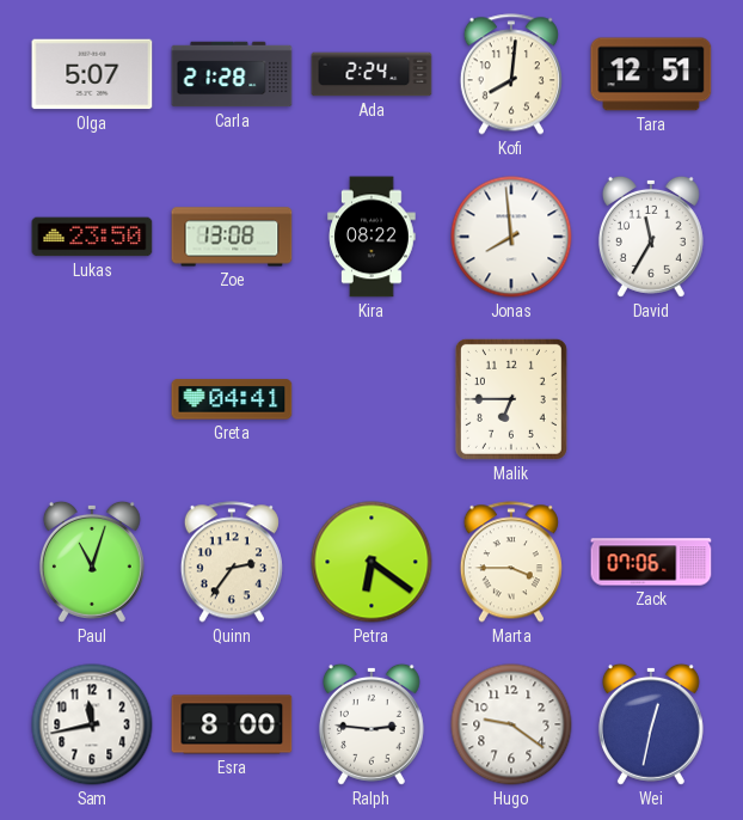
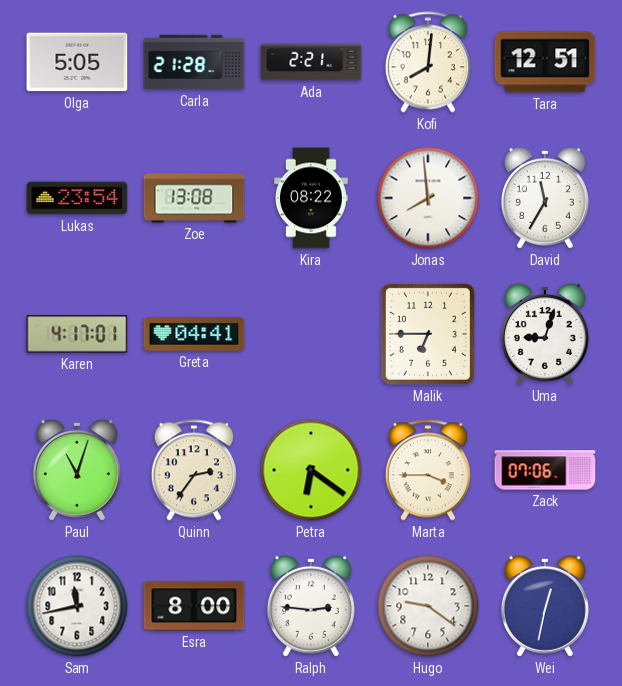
Olga: 5:07 -> 5:05
Ada: 2:24 -> 2:21
Lukas: 23:50 -> 23:54
Karen: none -> 4:17
Uma: none -> 9:03
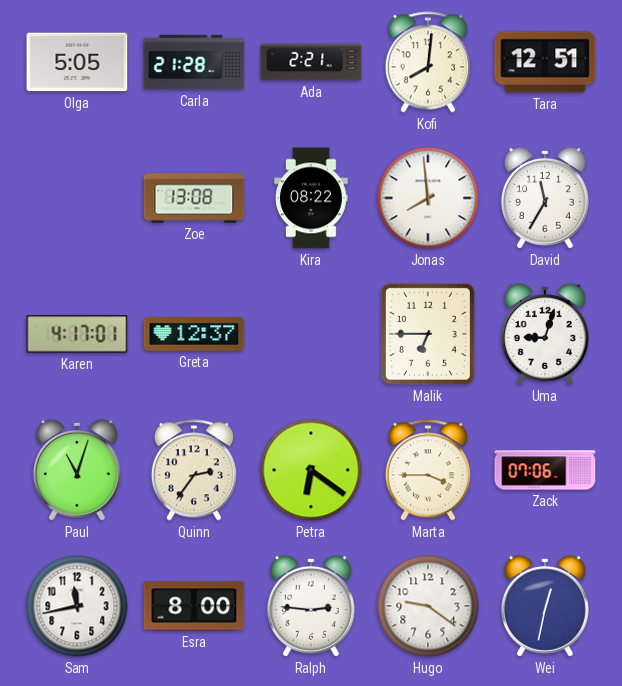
Lukas: 23:54 -> none
Greta: 04:41 -> 12:37
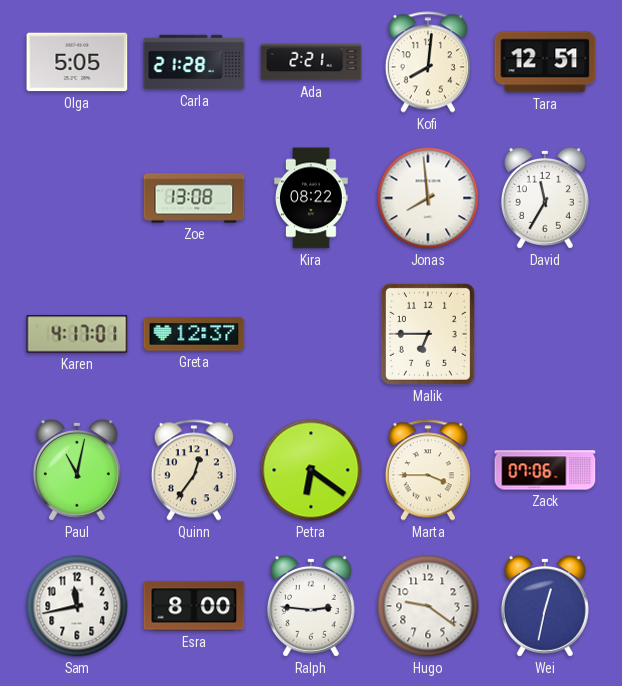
Uma: 9:03 -> none
Paul: 11:03 -> 11:02
Quinn: 2:36 -> 12:36
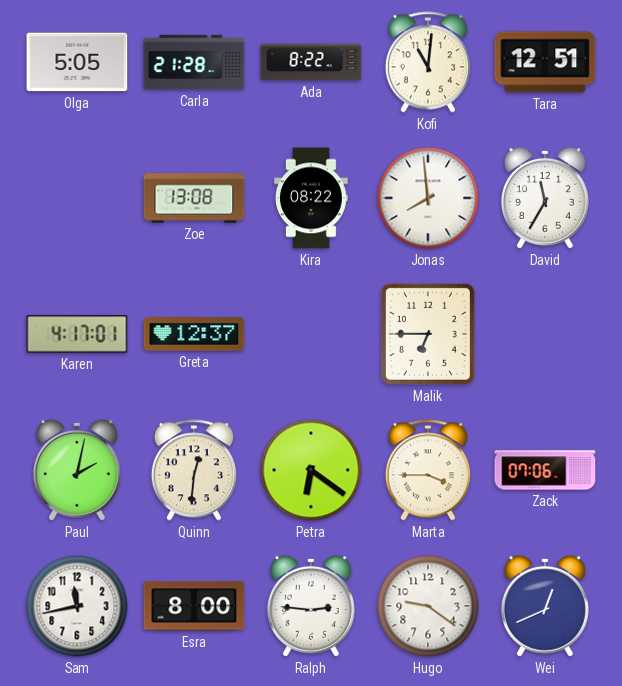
Ada: 2:21 -> 8:22
Kofi: 8:01 -> 11:01
Paul: 11:02 -> 2:02
Quinn: 12:36 -> 12:31
Wei: 12:32 -> 12:41
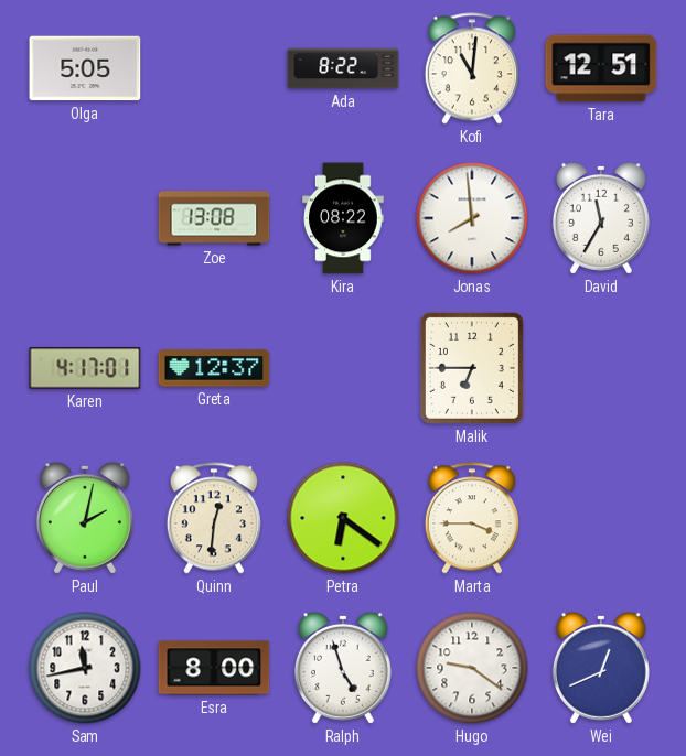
Carla: 21:28 -> none
Zack: 07:06 -> none
Ralph: 2:46 -> 4:57
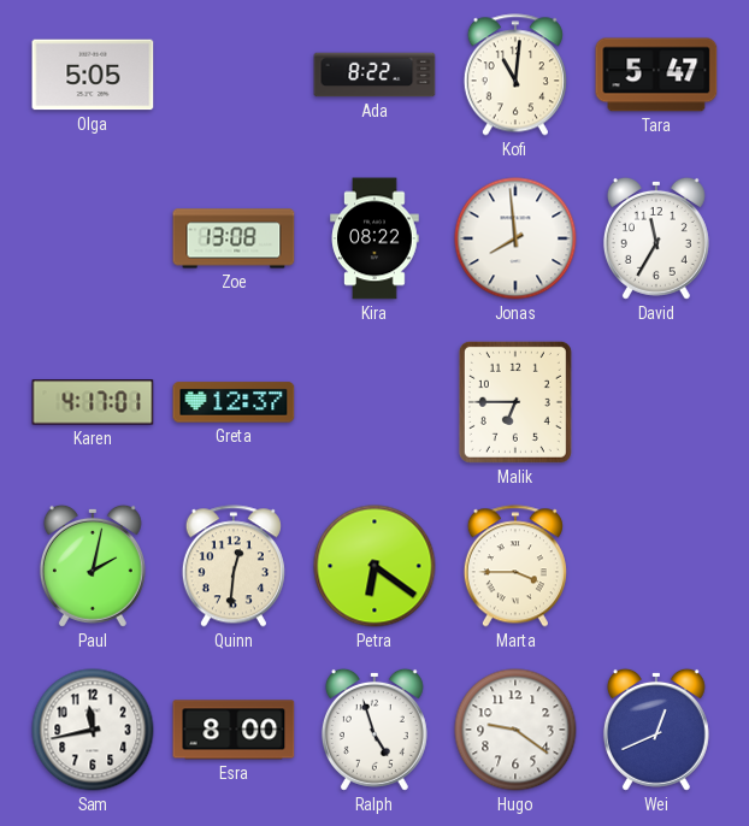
Tara: 12:51 -> 5:47
